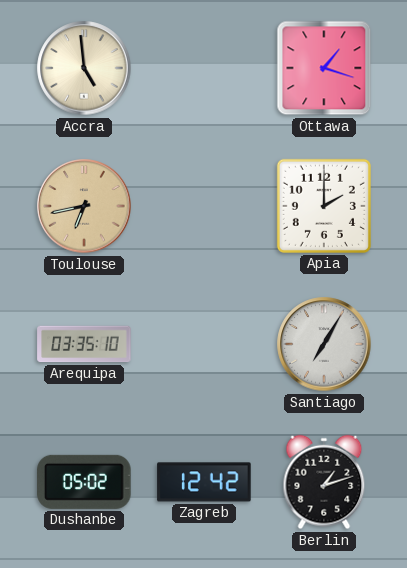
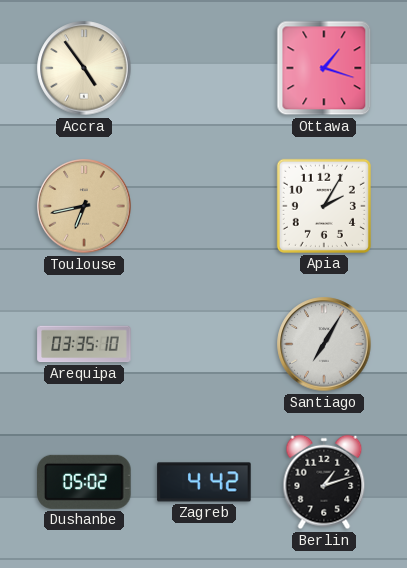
Accra: 4:59 -> 4:54
Apia: 2:00 -> 2:05
Zagreb: 12:42 -> 4:42
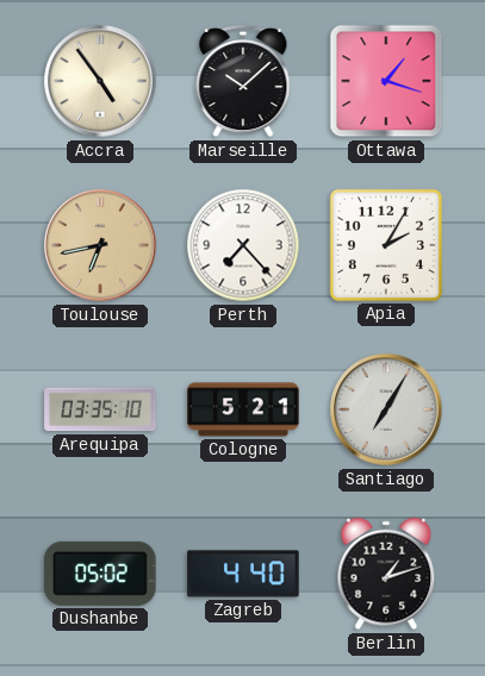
Marseille: none -> 10:08
Perth: none -> 7:23
Cologne: none -> 5:21
Zagreb: 4:42 -> 4:40
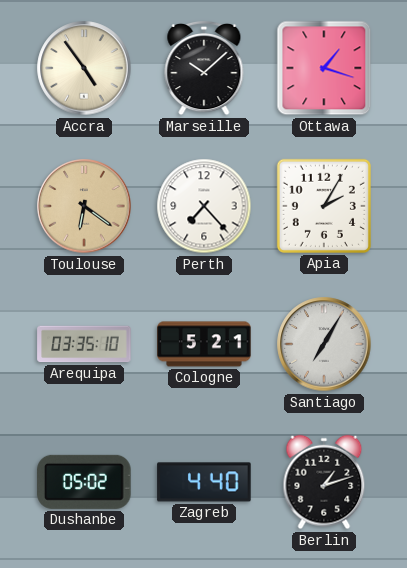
Toulouse: 6:43 -> 6:21
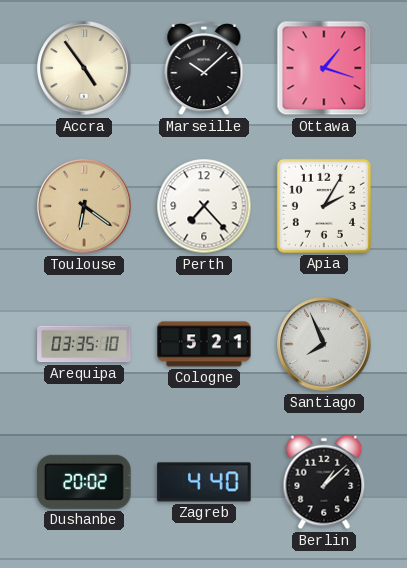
Santiago: 7:05 -> 7:56
Dushanbe: 05:02 -> 20:02
Berlin: 1:12 -> 1:08
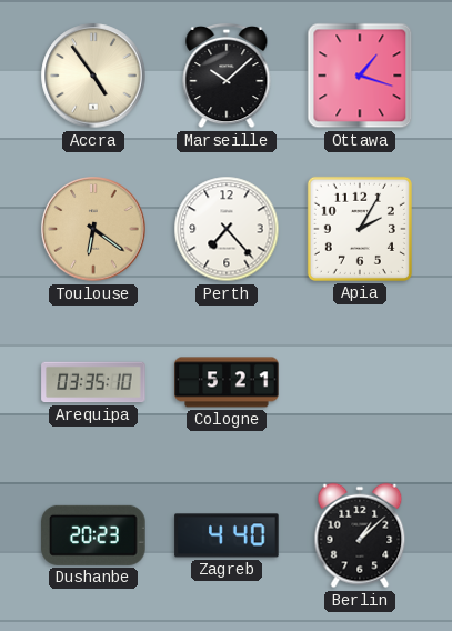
Santiago: 7:56 -> none
Dushanbe: 20:02 -> 20:23
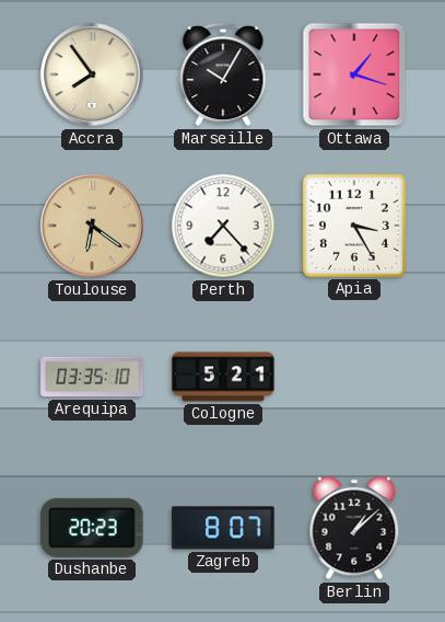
Accra: 4:54 -> 7:54
Marseille: 10:08 -> 10:05
Apia: 2:05 -> 3:25
Zagreb: 4:40 -> 8:07
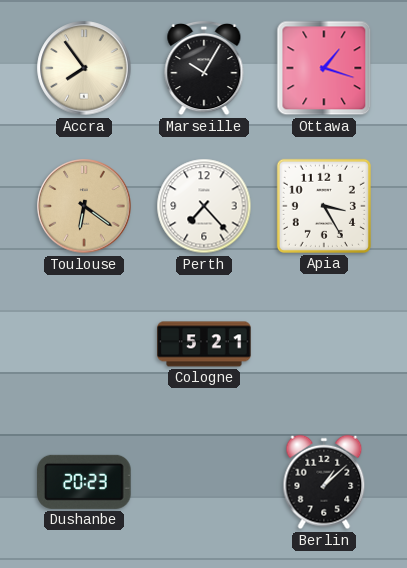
Arequipa: 03:35 -> none
Zagreb: 8:07 -> none
